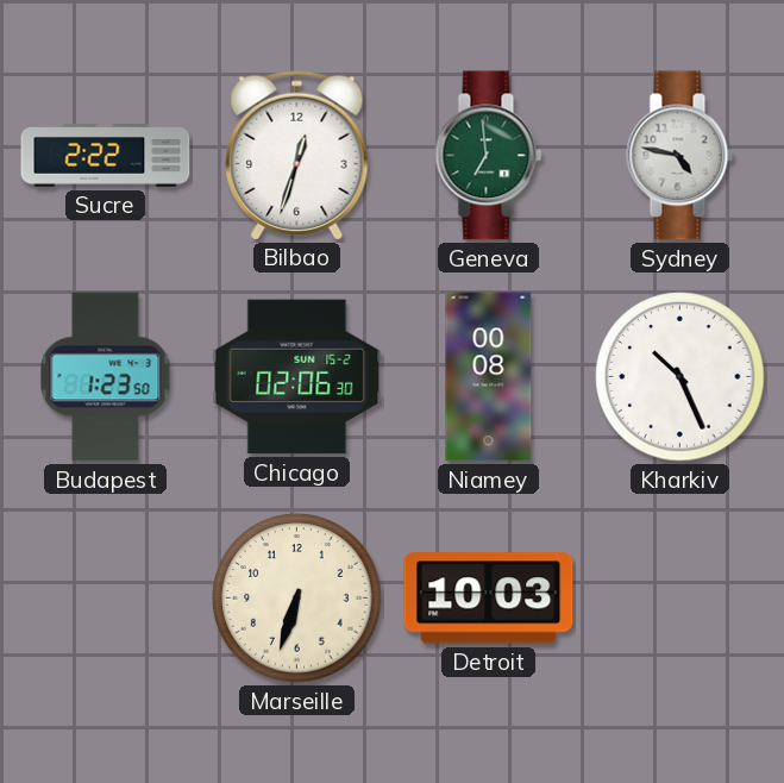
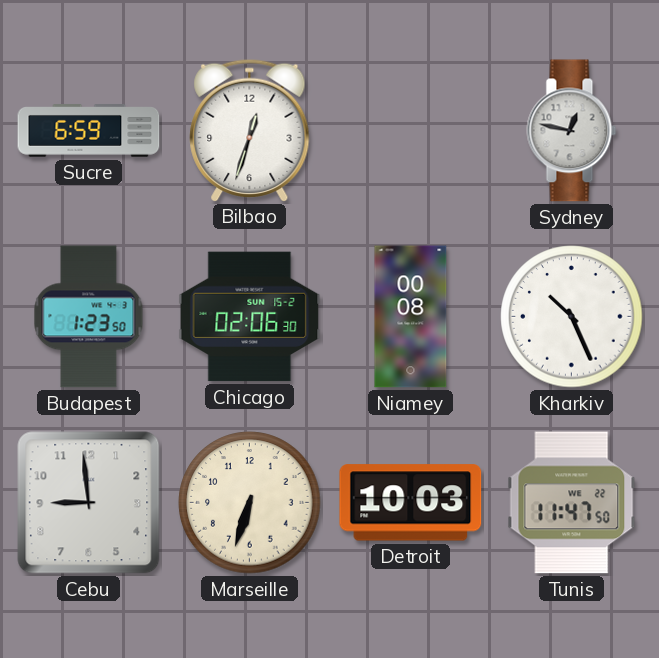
Sucre: 2:22 -> 6:59
Geneva: 6:59 -> none
Sydney: 4:47 -> 12:47
Cebu: none -> 8:59
Tunis: none -> 11:47
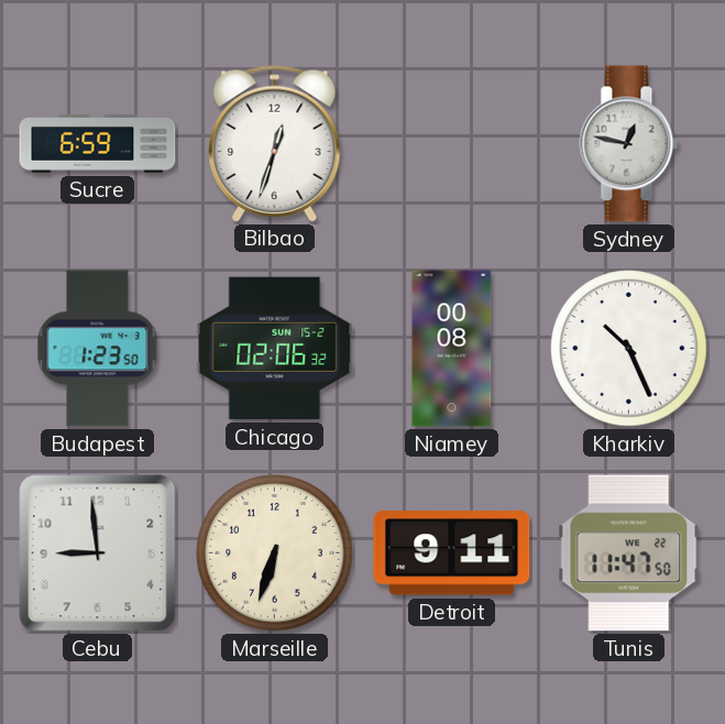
Chicago: 02:06:30 -> 02:06:32
Detroit: 10:03 -> 9:11
